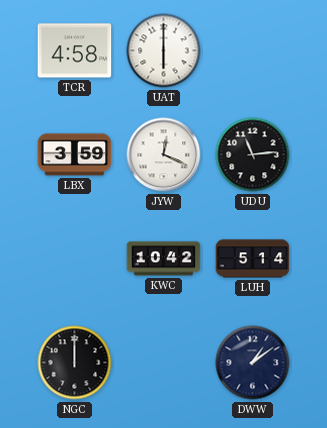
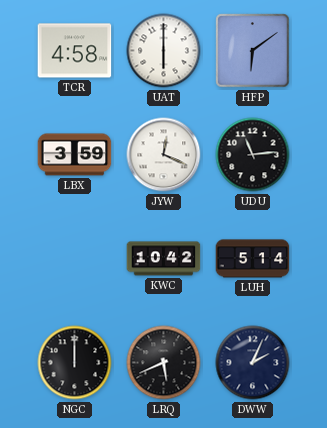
HFP: none -> 6:09
LRQ: none -> 5:41
DWW: 1:09 -> 2:04
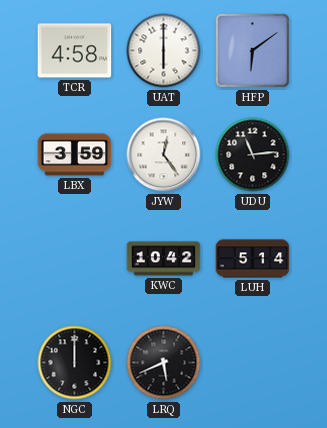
JYW: 12:19 -> 12:24
DWW: 2:04 -> none
